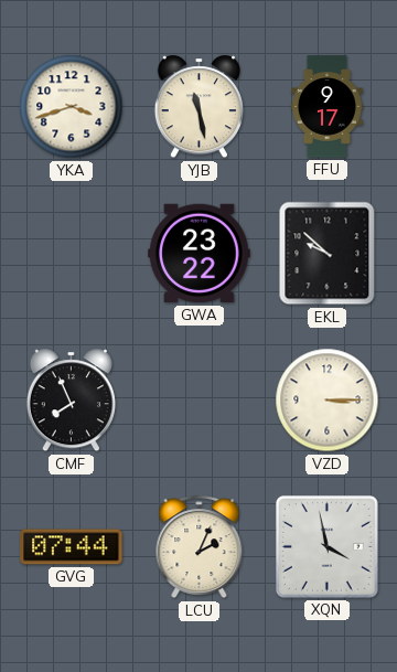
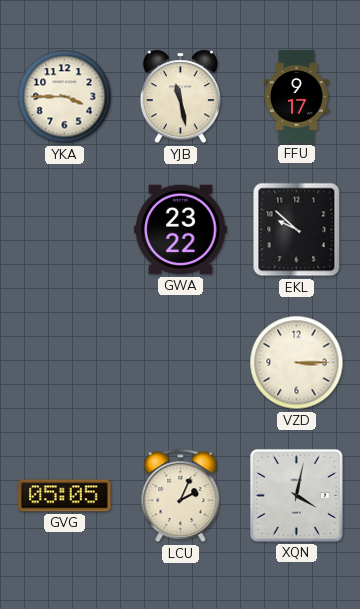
YKA: 3:42 -> 3:45
CMF: 7:56 -> none
GVG: 07:44 -> 05:05
XQN: 3:58 -> 4:02
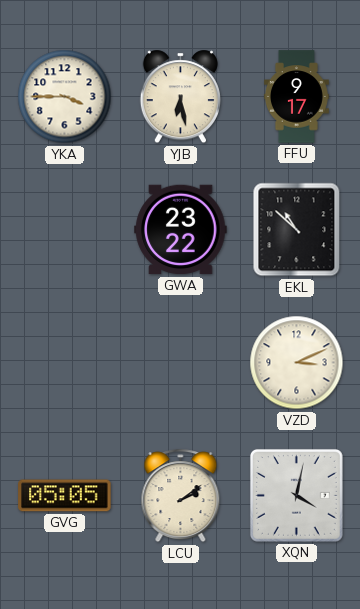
YJB: 11:28 -> 6:28
EKL: 9:52 -> 10:52
VZD: 3:15 -> 3:11
LCU: 2:04 -> 2:09
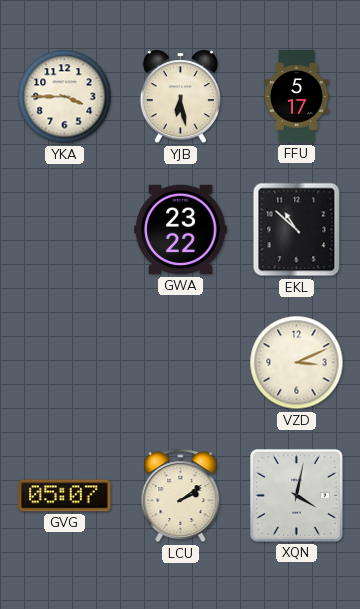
FFU: 9:17 -> 5:17
GVG: 05:05 -> 05:07
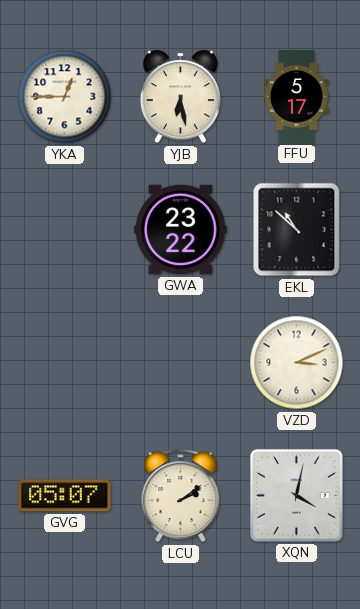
YKA: 3:45 -> 12:45
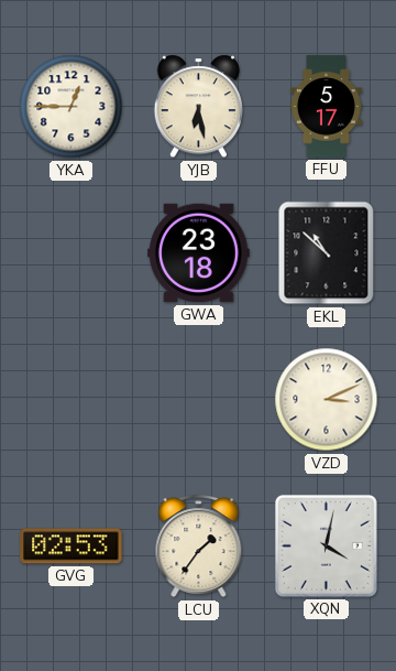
GWA: 23:22 -> 23:18
GVG: 05:07 -> 02:53
LCU: 2:09 -> 1:36
